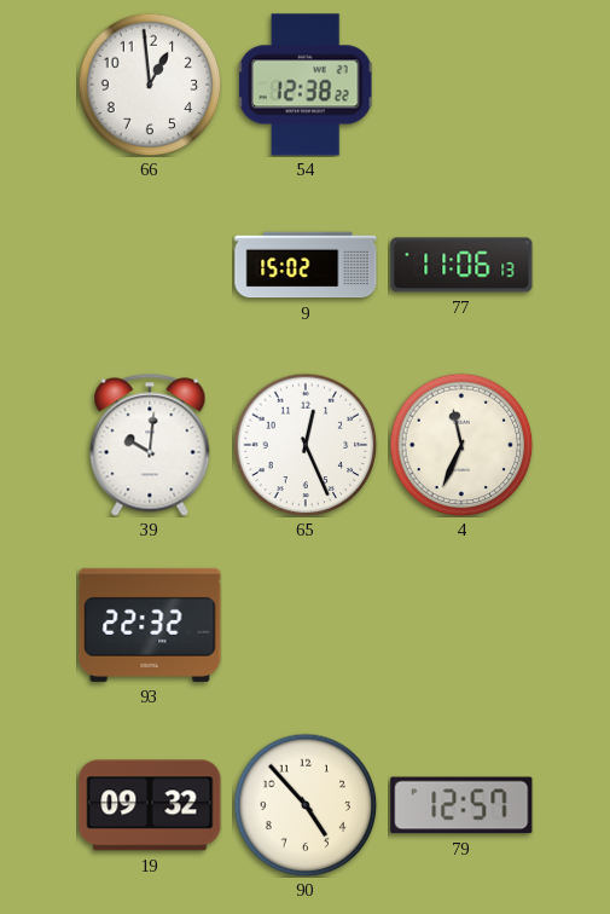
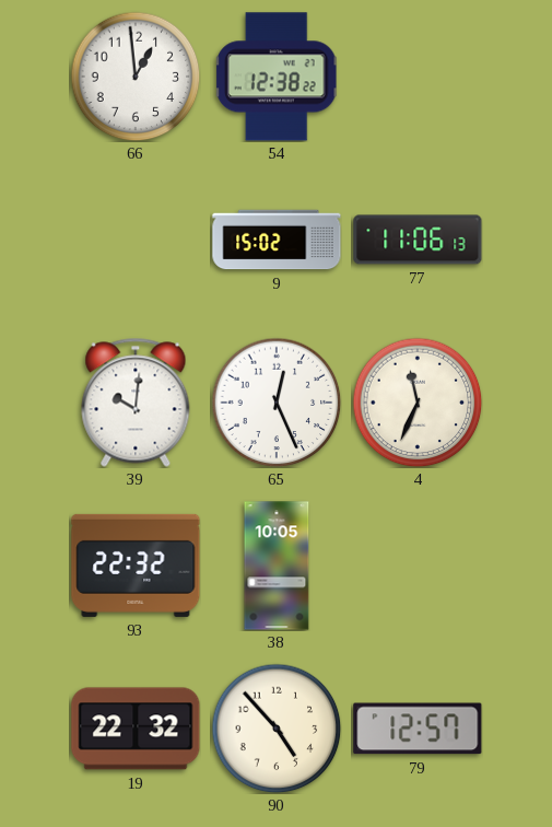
38: none -> 10:05
19: 09:32 -> 22:32
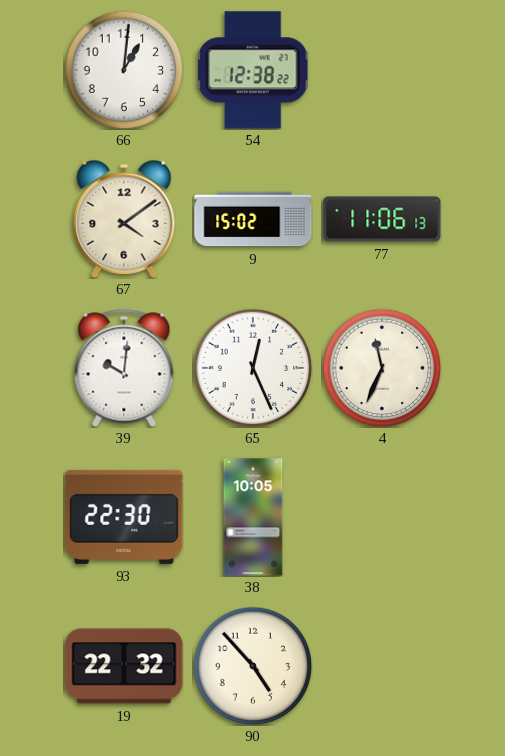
66: 12:59 -> 1:01
67: none -> 4:09
93: 22:32 -> 22:30
79: 12:57 -> none
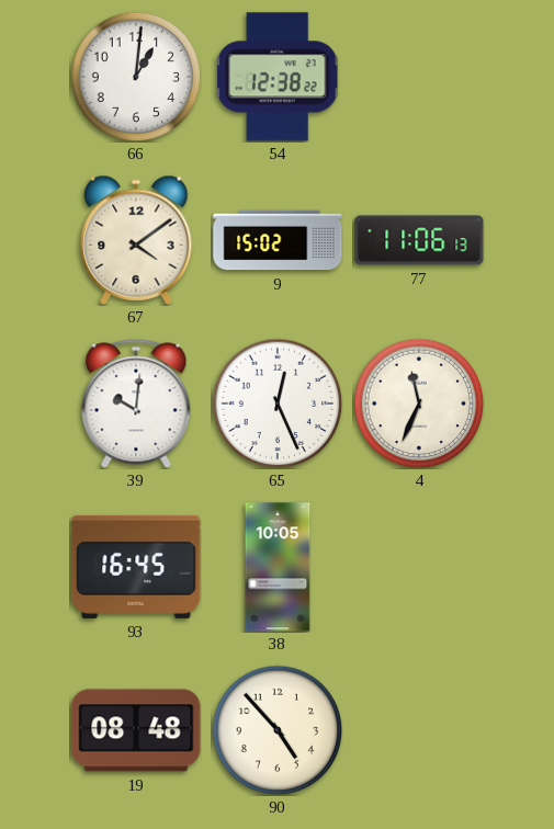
93: 22:30 -> 16:45
19: 22:32 -> 08:48
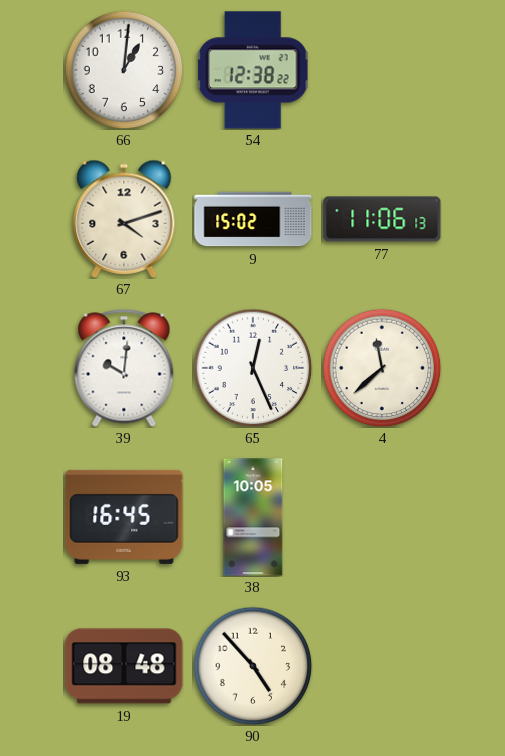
67: 4:09 -> 4:12
4: 11:34 -> 11:38
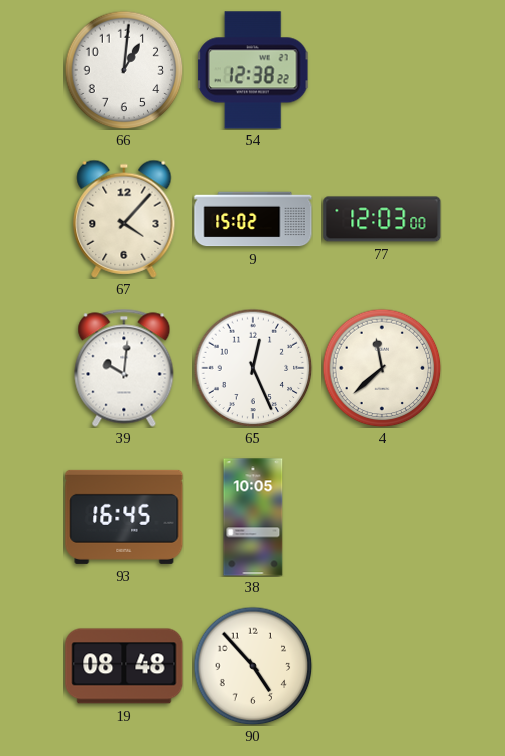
67: 4:12 -> 4:07
77: 11:06 -> 12:03
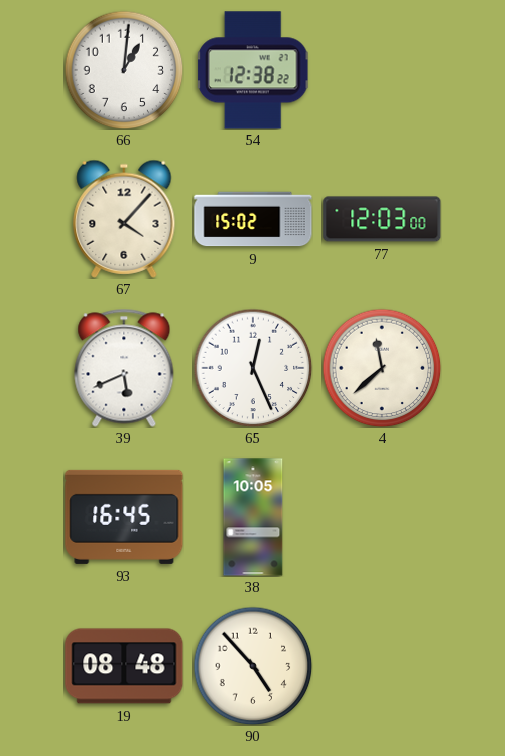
39: 10:01 -> 5:41
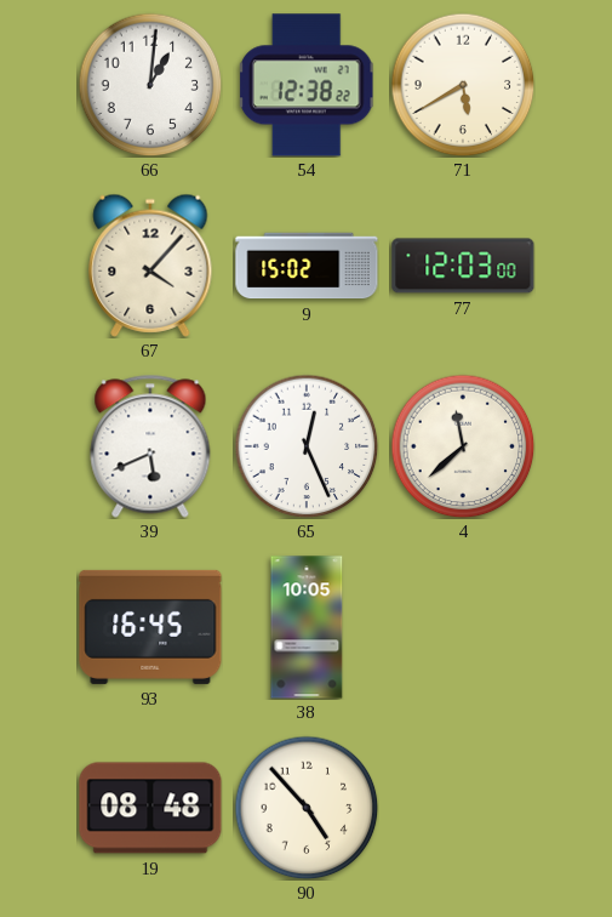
71: none -> 5:40
